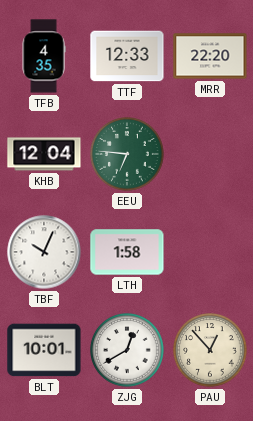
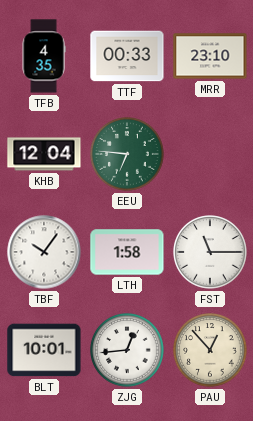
TTF: 12:33 -> 00:33
MRR: 22:20 -> 23:10
TBF: 10:04 -> 10:06
FST: none -> 11:15
ZJG: 12:40 -> 12:44
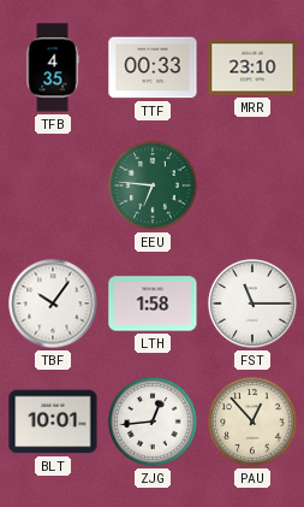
KHB: 12:04 -> none
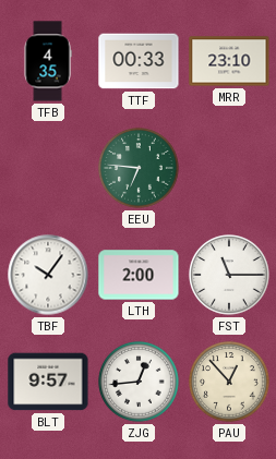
LTH: 1:58 -> 2:00
BLT: 10:01 -> 9:57
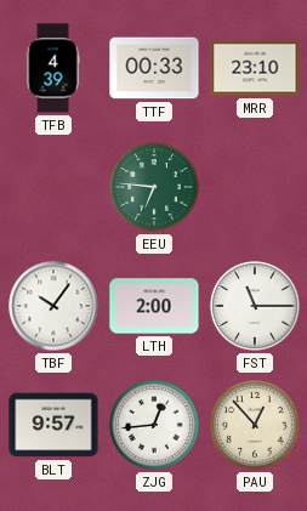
TFB: 4:35 -> 4:39
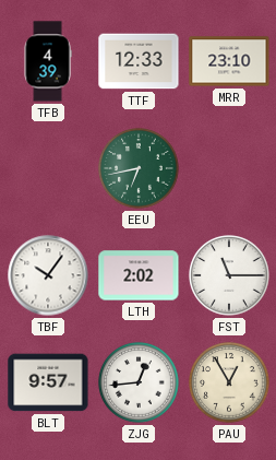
TTF: 00:33 -> 12:33
EEU: 6:46 -> 6:43
LTH: 2:00 -> 2:02
PAU: 12:53 -> 12:55
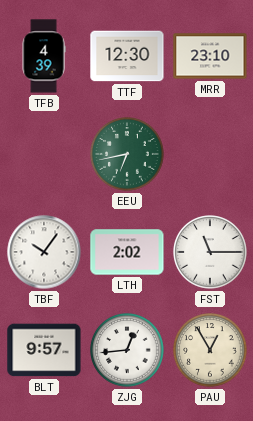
TTF: 12:33 -> 12:30
